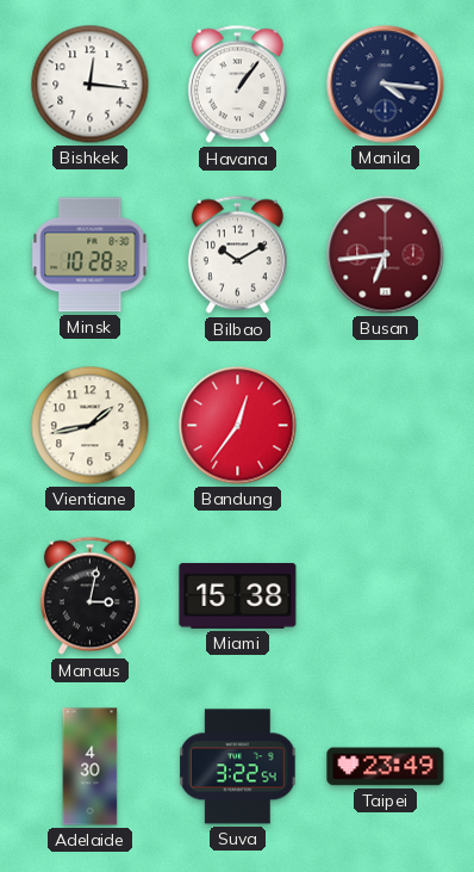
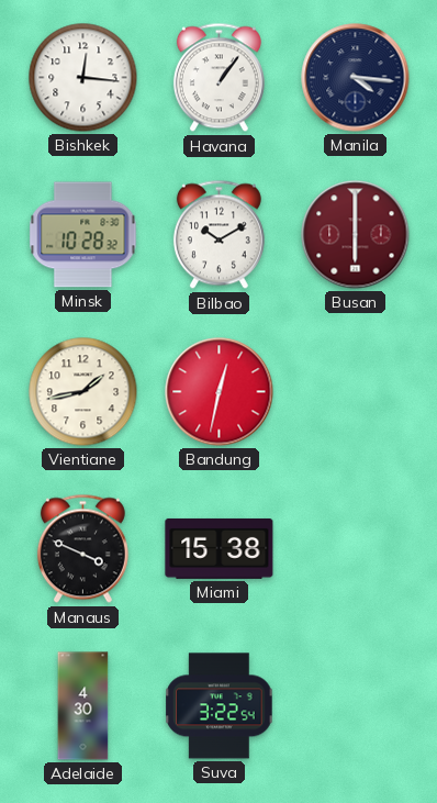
Busan: 6:44 -> 6:00
Bandung: 12:36 -> 12:32
Manaus: 3:02 -> 3:49
Taipei: 23:49 -> none
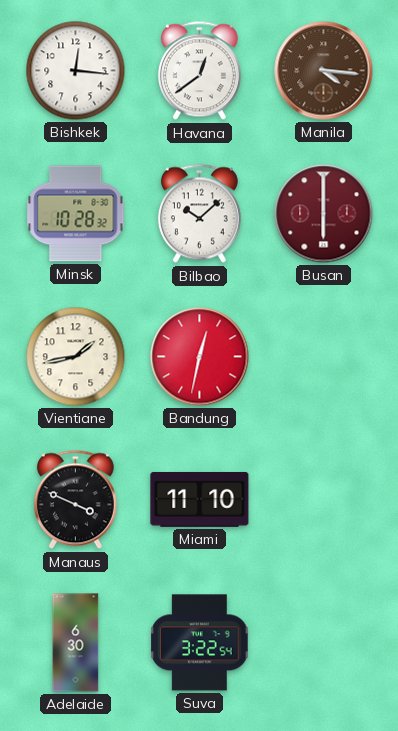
Havana: 1:06 -> 12:39
Manila dial: navy -> brown
Bilbao: 10:10 -> 10:08
Miami: 15:38 -> 11:10
Adelaide: 4:30 -> 6:30
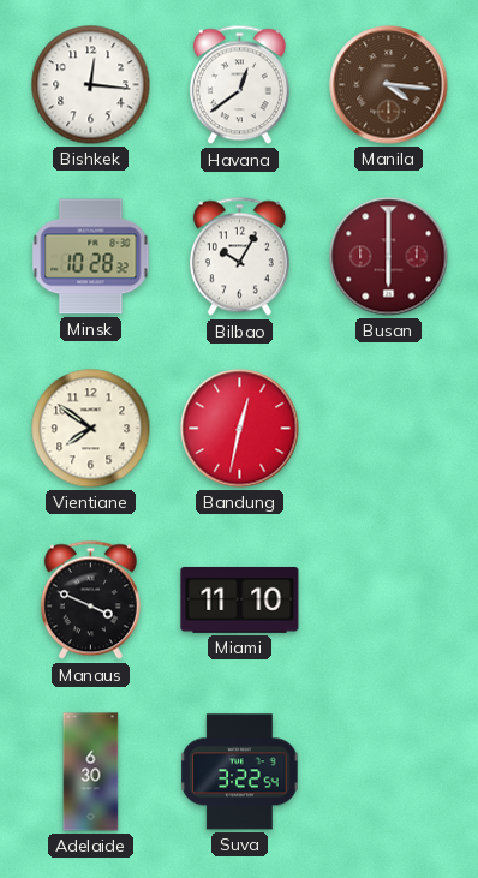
Bilbao: 10:08 -> 10:05
Vientiane: 1:43 -> 7:51
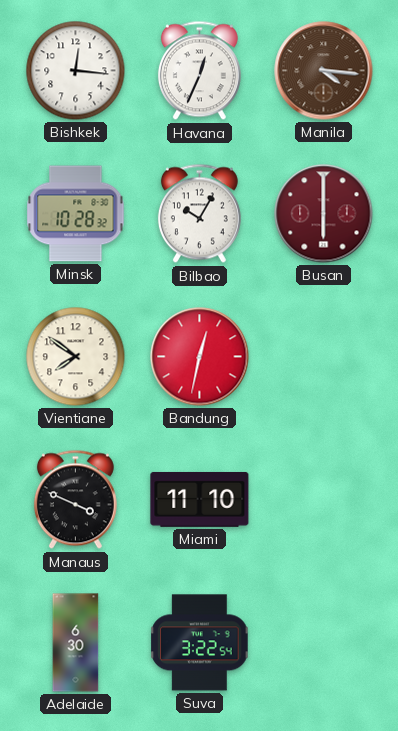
Havana: 12:39 -> 12:34
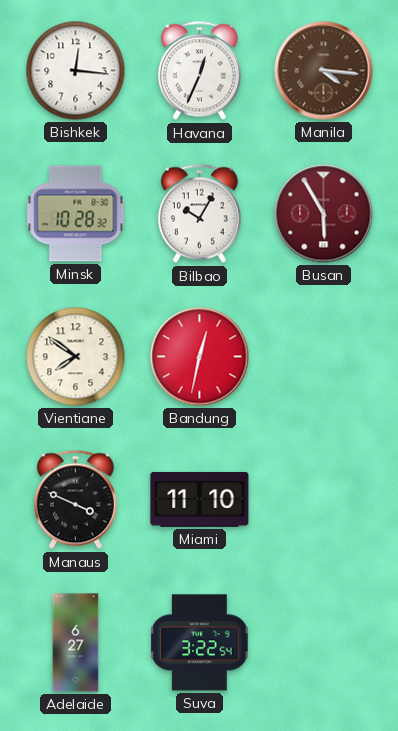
Busan: 6:00 -> 5:55
Adelaide: 6:30 -> 6:27
